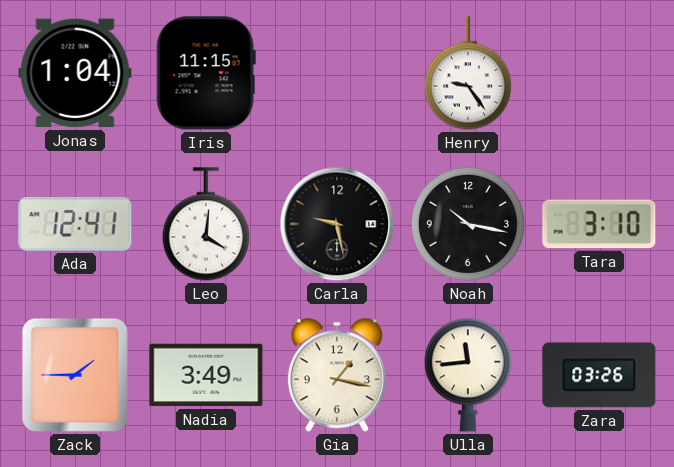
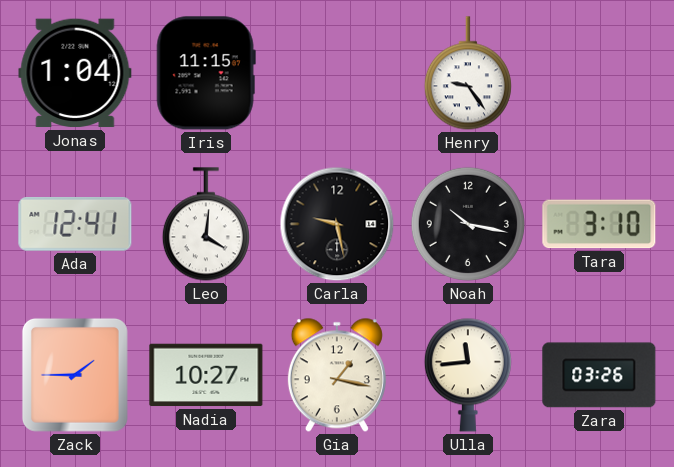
Nadia: 3:49 -> 10:27
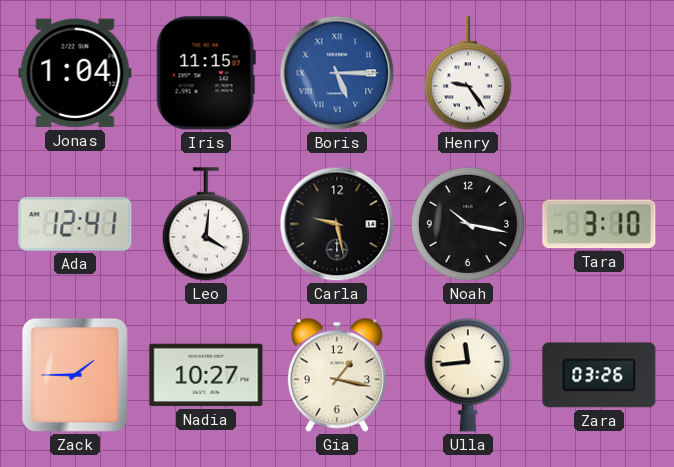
Boris: none -> 5:15
